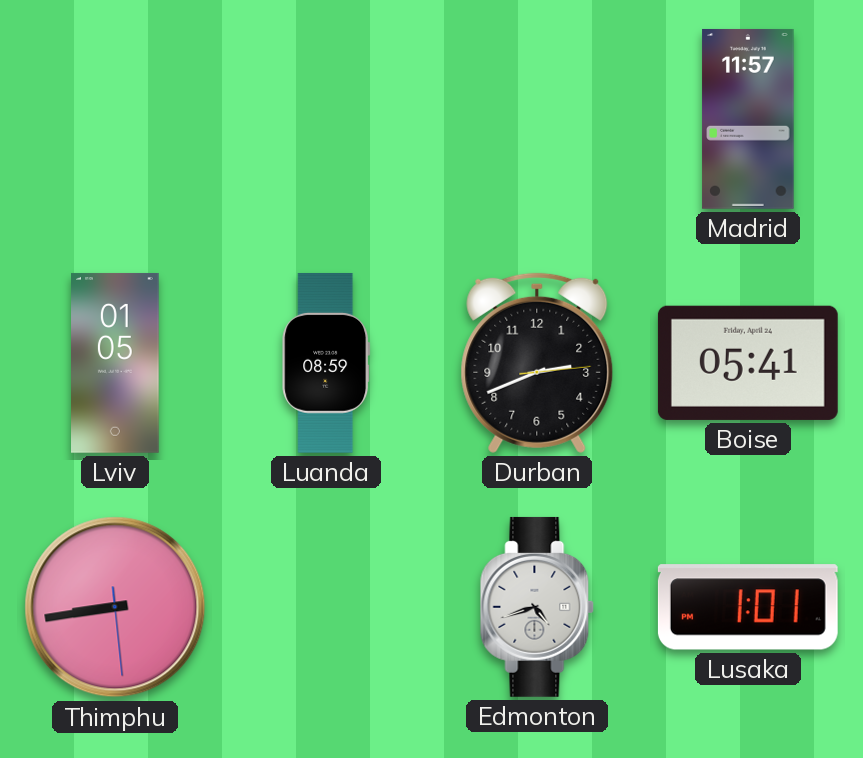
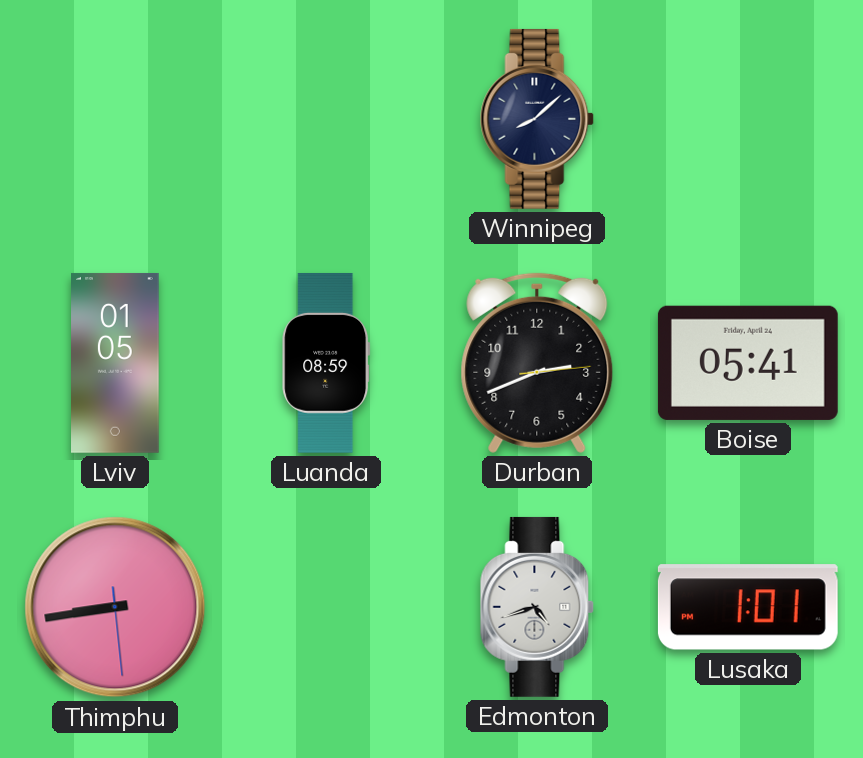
Winnipeg: none -> 8:08
Madrid: 11:57 -> none
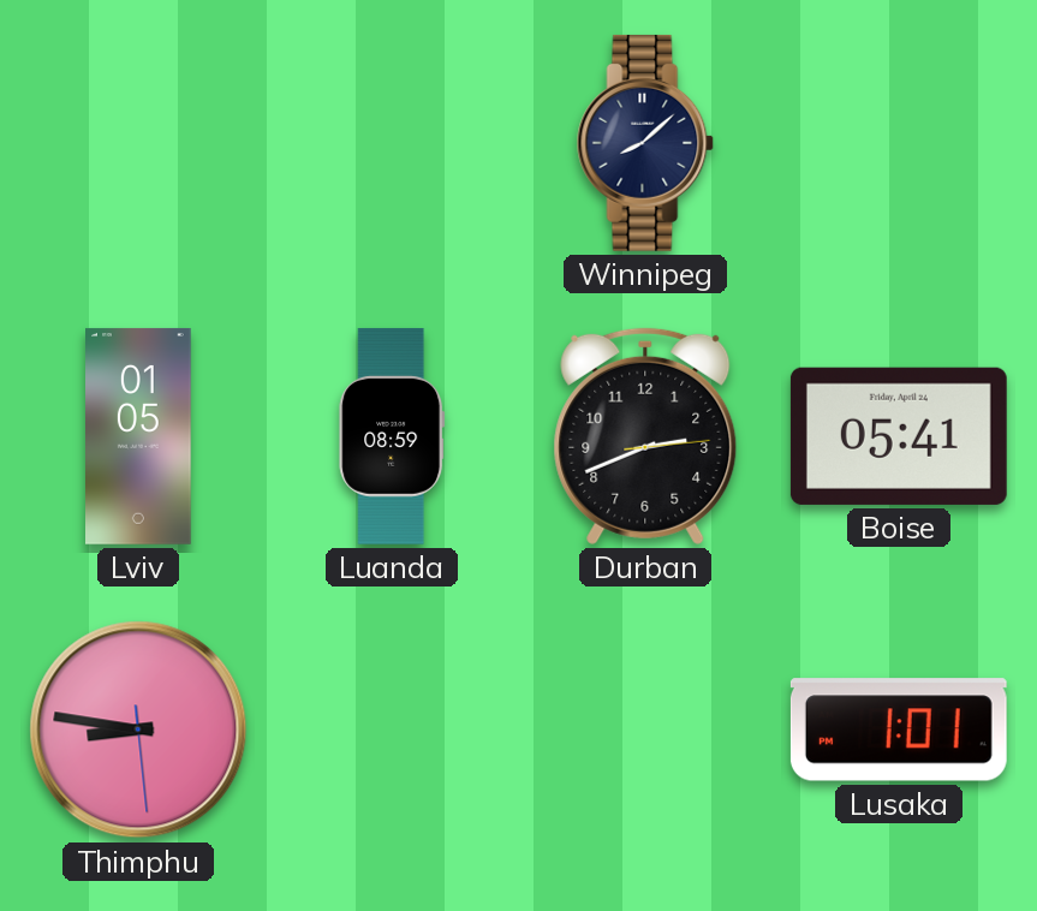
Thimphu: 8:43 -> 8:46
Edmonton: 4:42 -> none
